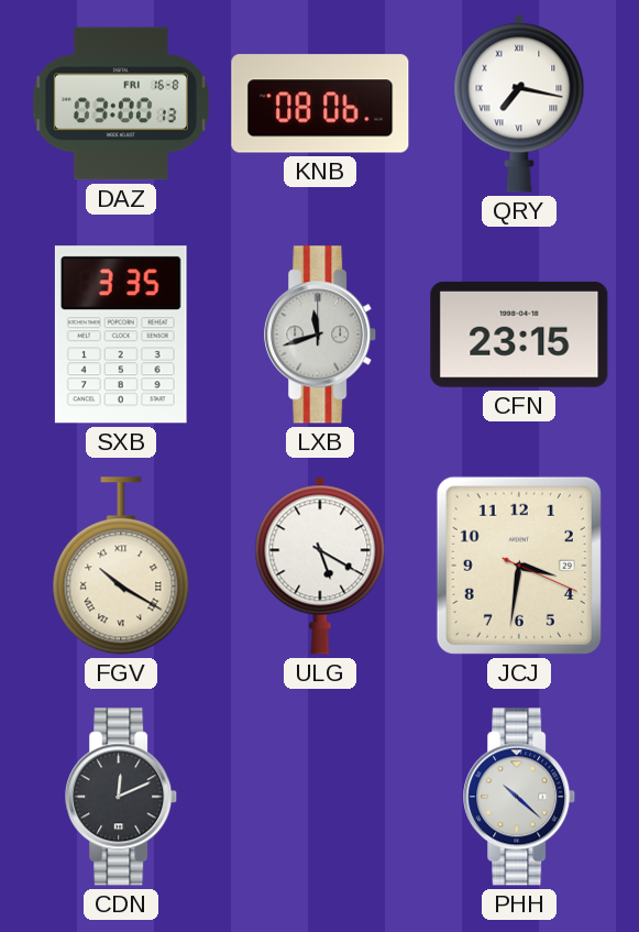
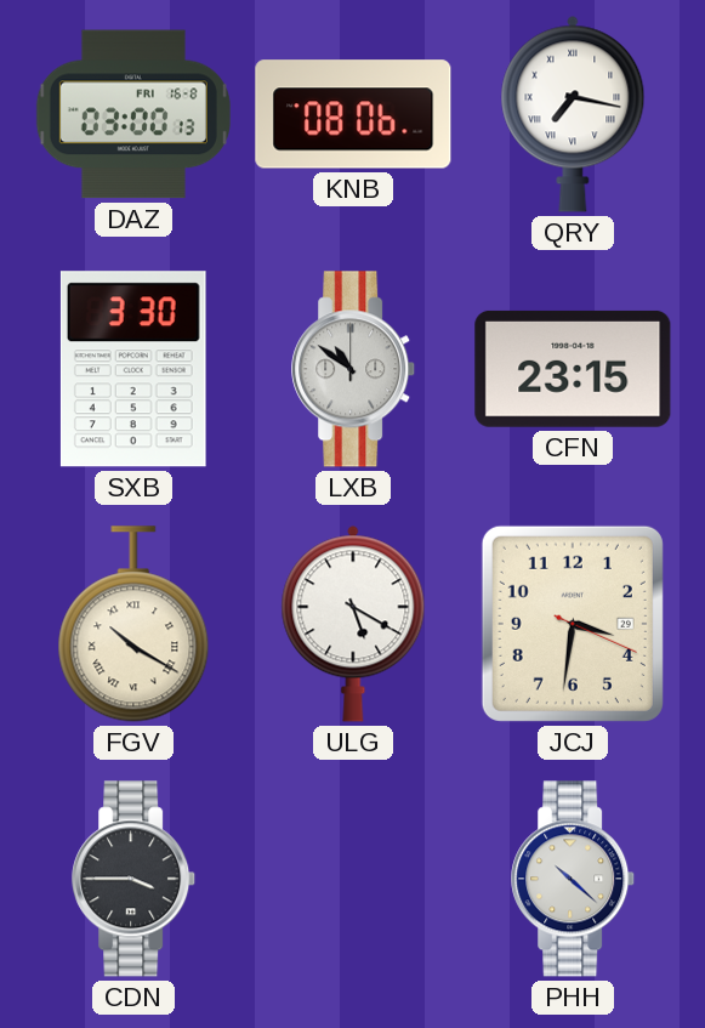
SXB: 3:35 -> 3:30
LXB: 11:42 -> 10:51
CDN: 12:11 -> 3:45
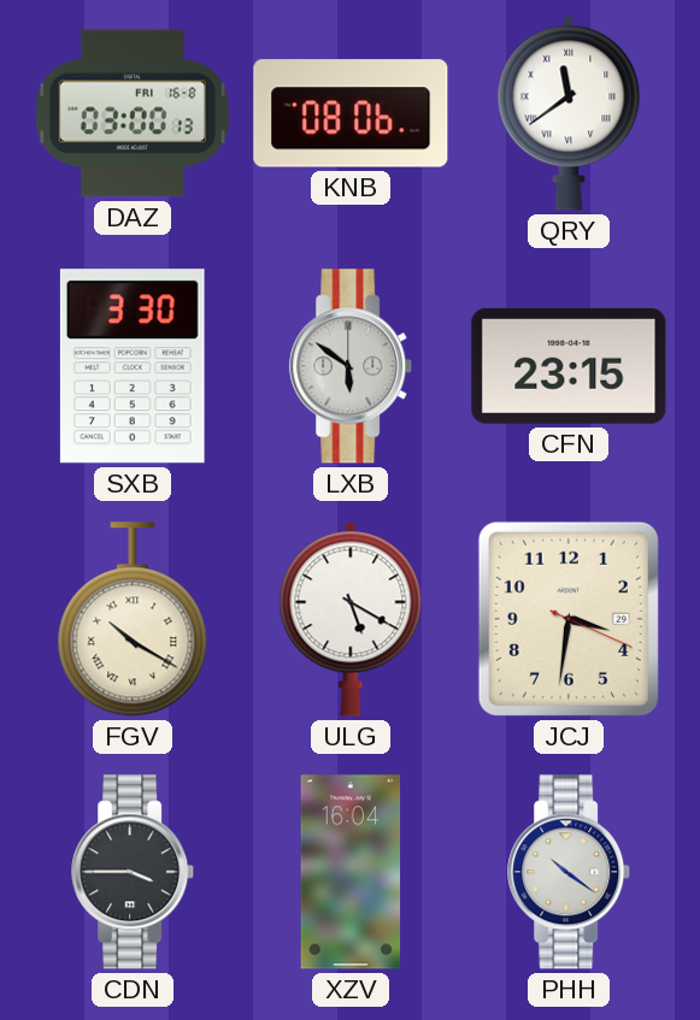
QRY: 7:17 -> 11:39
LXB: 10:51 -> 5:51
XZV: none -> 16:04
PHH: 10:22 -> 10:21
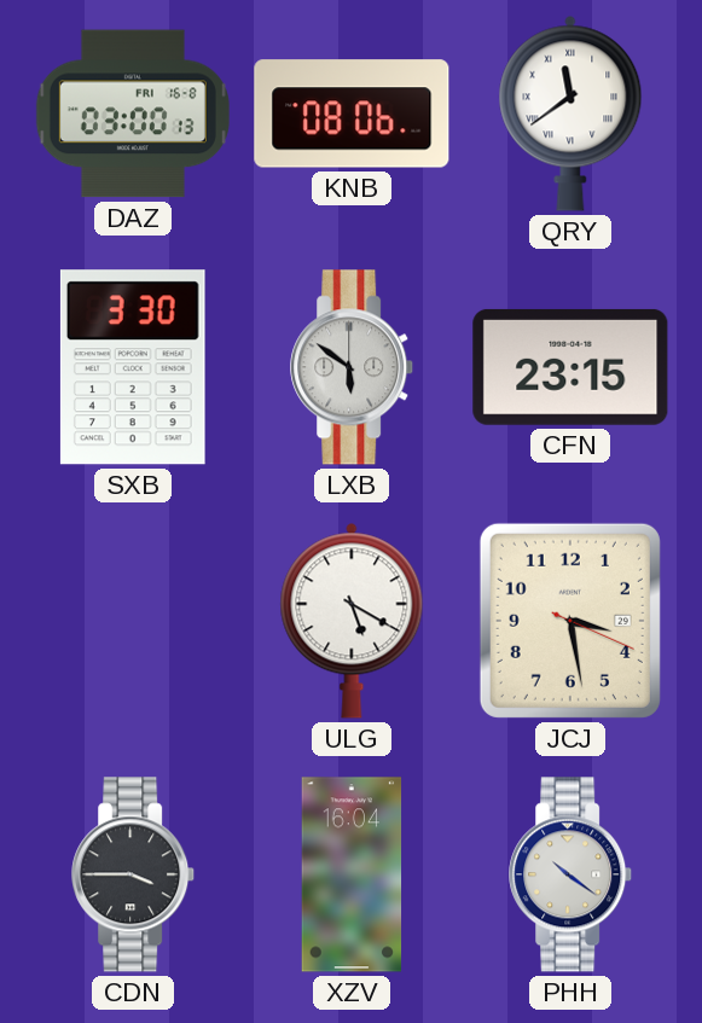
FGV: 10:20 -> none
JCJ: 3:31 -> 3:28
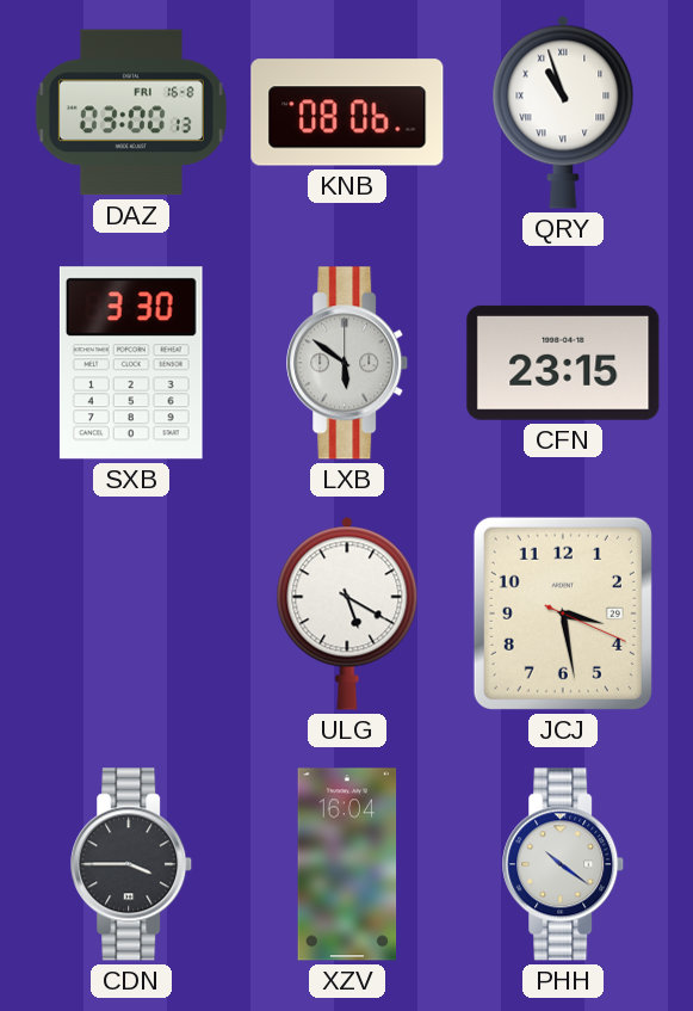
QRY: 11:39 -> 10:57
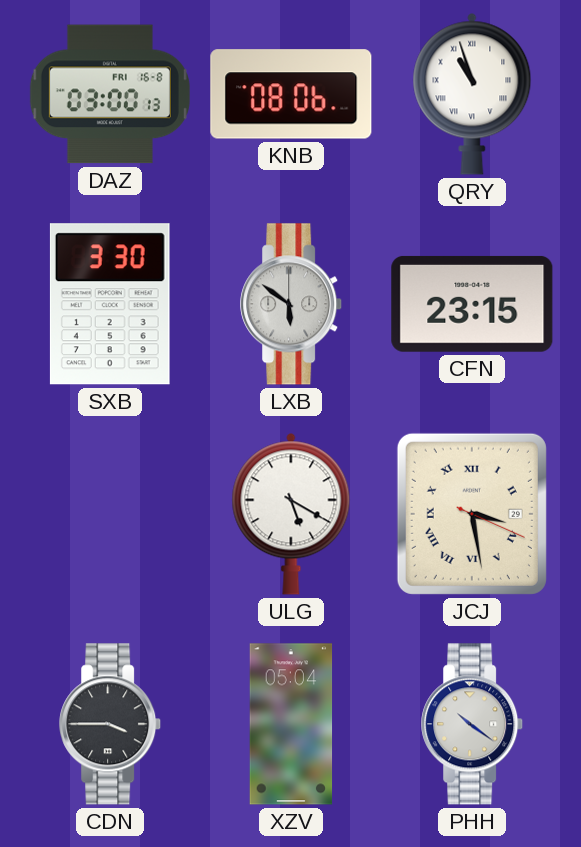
JCJ numerals: Arabic -> Roman
XZV: 16:04 -> 05:04
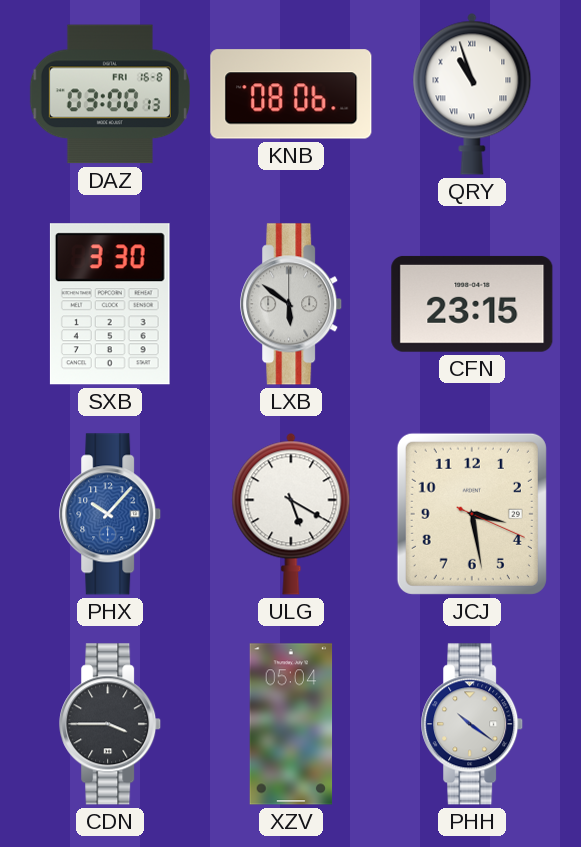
PHX: none -> 10:07
JCJ numerals: Roman -> Arabic
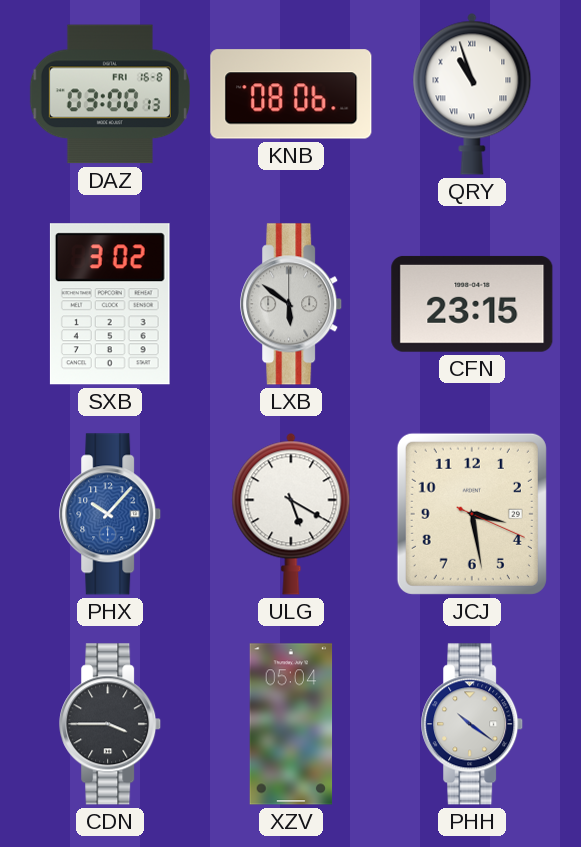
SXB: 3:30 -> 3:02
